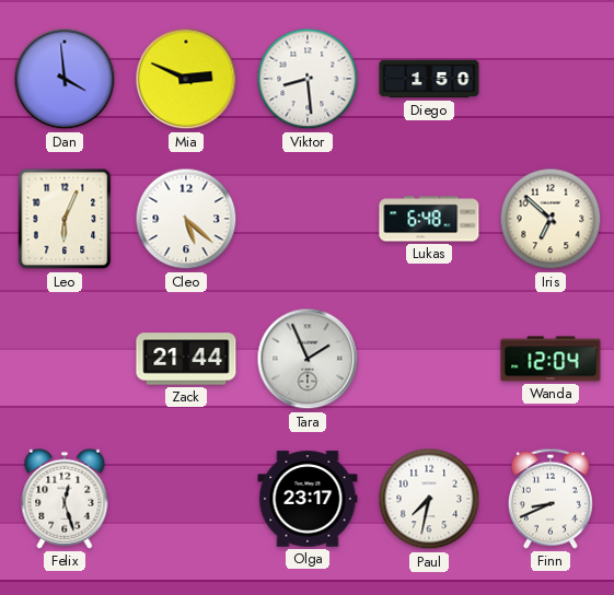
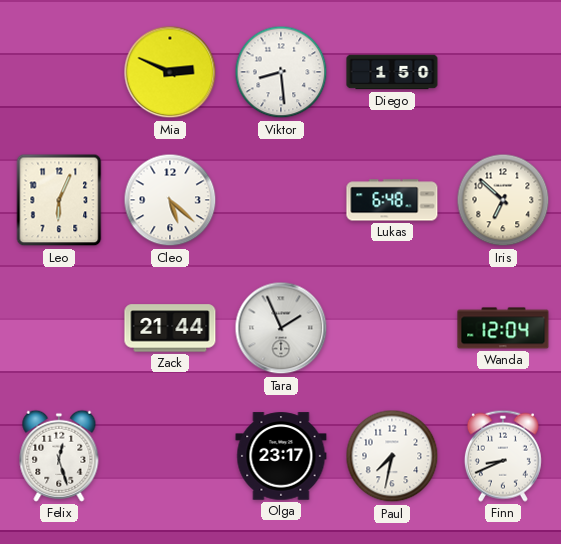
Dan: 3:59 -> none
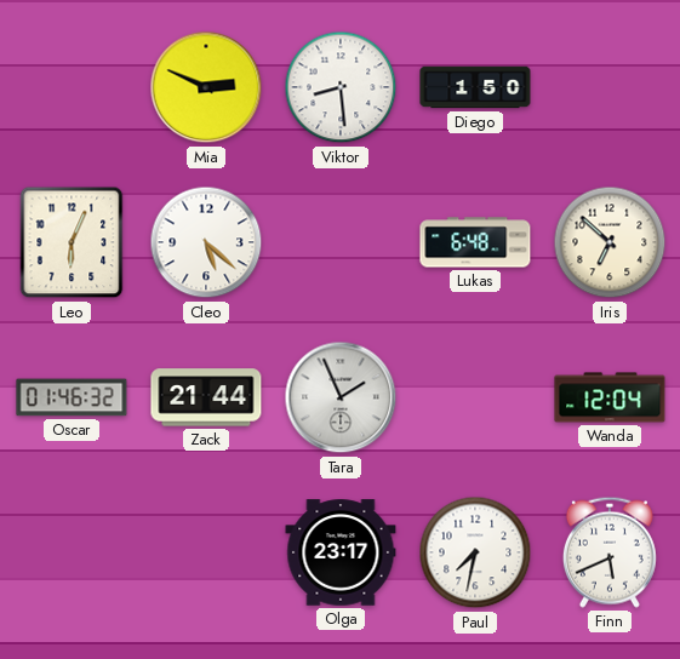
Oscar: none -> 01:46
Felix: 12:27 -> none
Finn: 8:41 -> 5:41
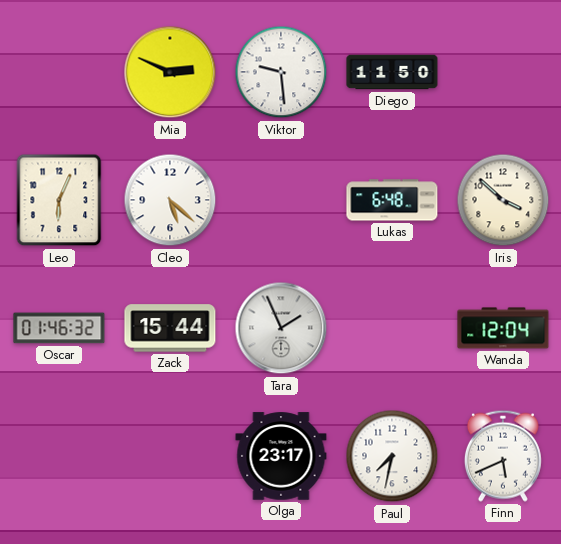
Viktor: 8:29 -> 9:29
Diego: 1:50 -> 11:50
Iris: 6:52 -> 3:52
Zack: 21:44 -> 15:44
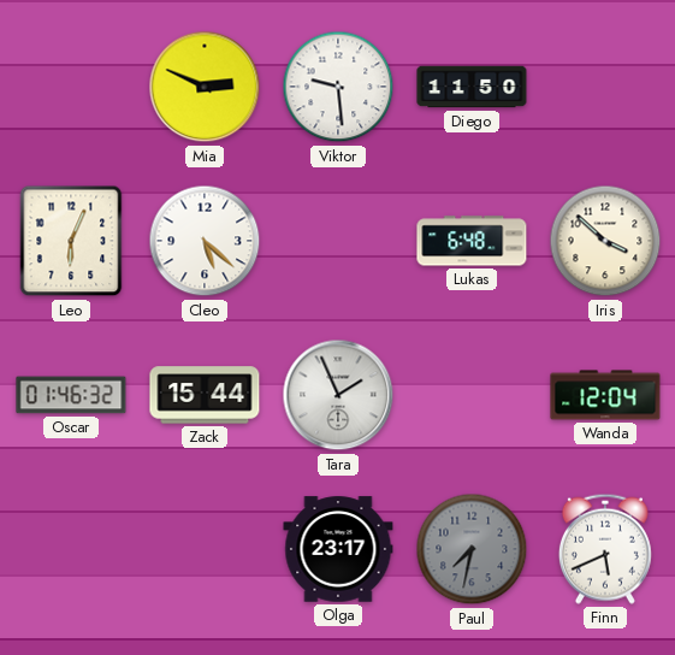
Paul dial: white -> grey
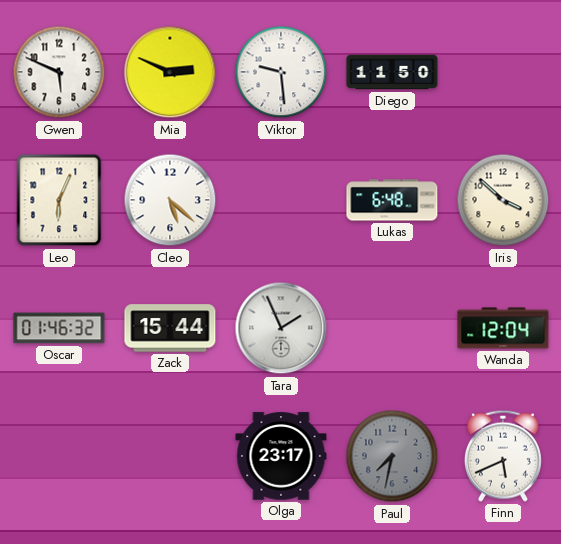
Gwen: none -> 5:49
